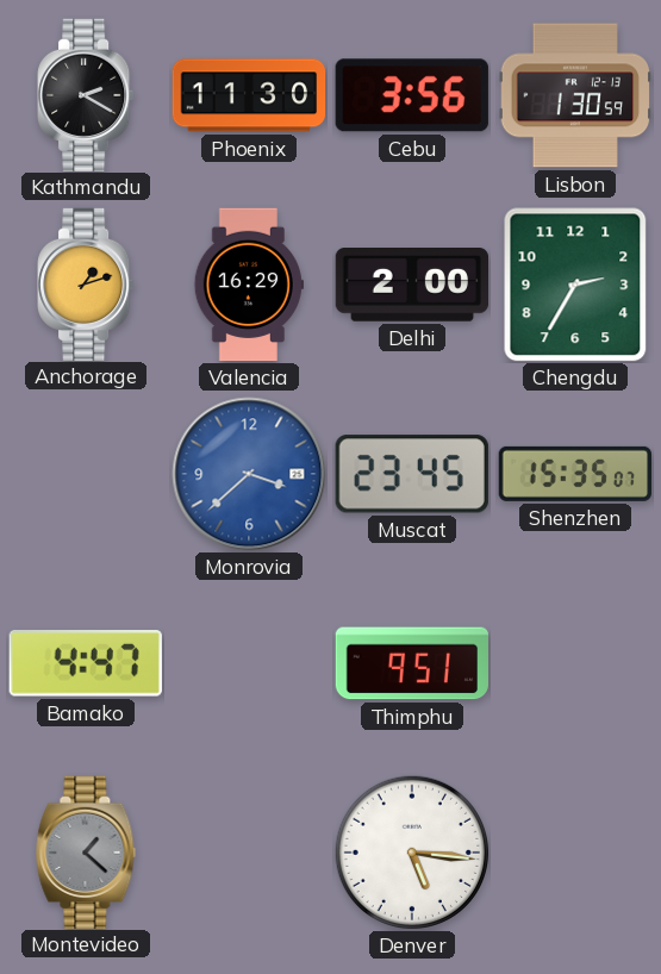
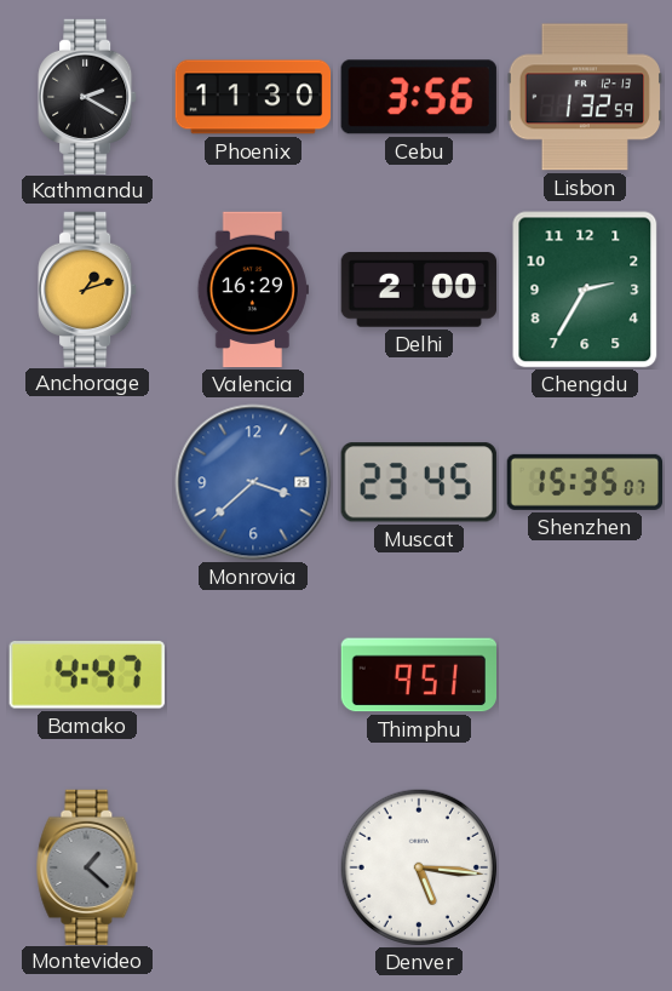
Lisbon: 1:30 -> 1:32
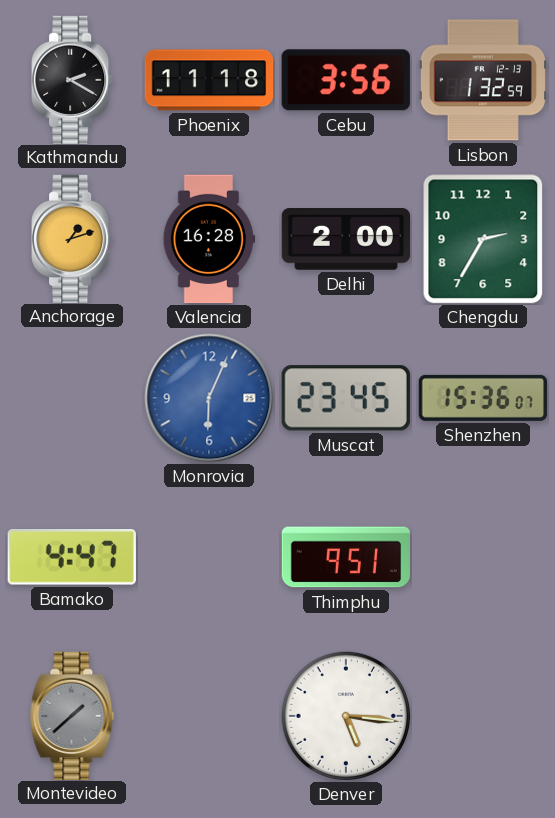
Phoenix: 11:30 -> 11:18
Valencia: 16:29 -> 16:28
Monrovia: 3:38 -> 6:04
Shenzhen: 15:35 -> 15:36
Montevideo: 1:22 -> 1:38
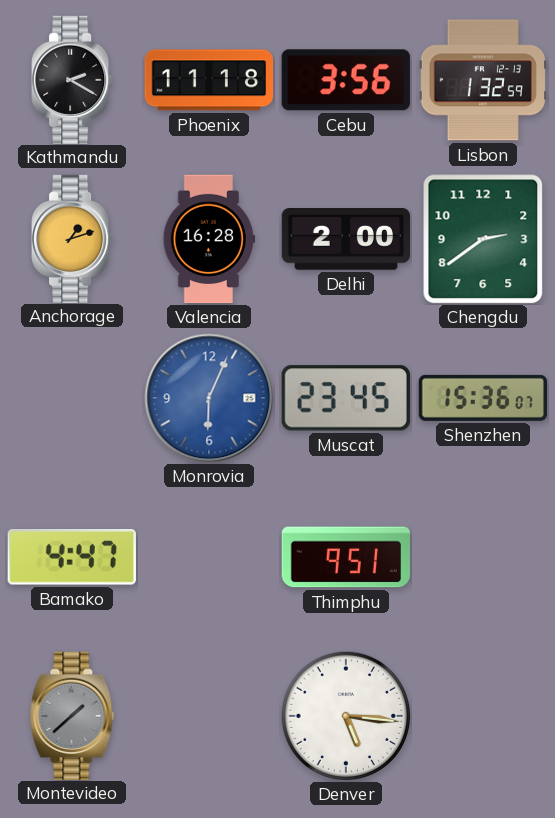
Chengdu: 2:35 -> 2:39
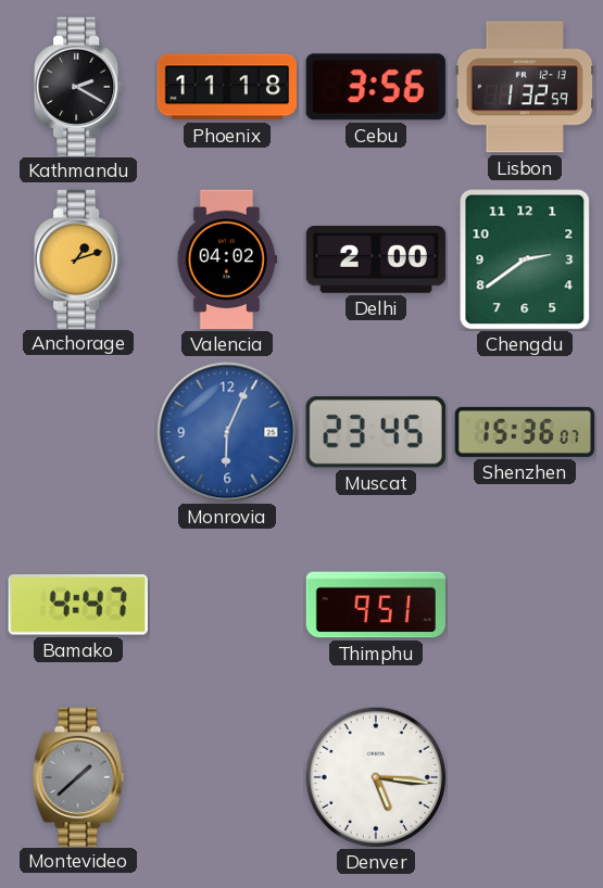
Valencia: 16:28 -> 04:02
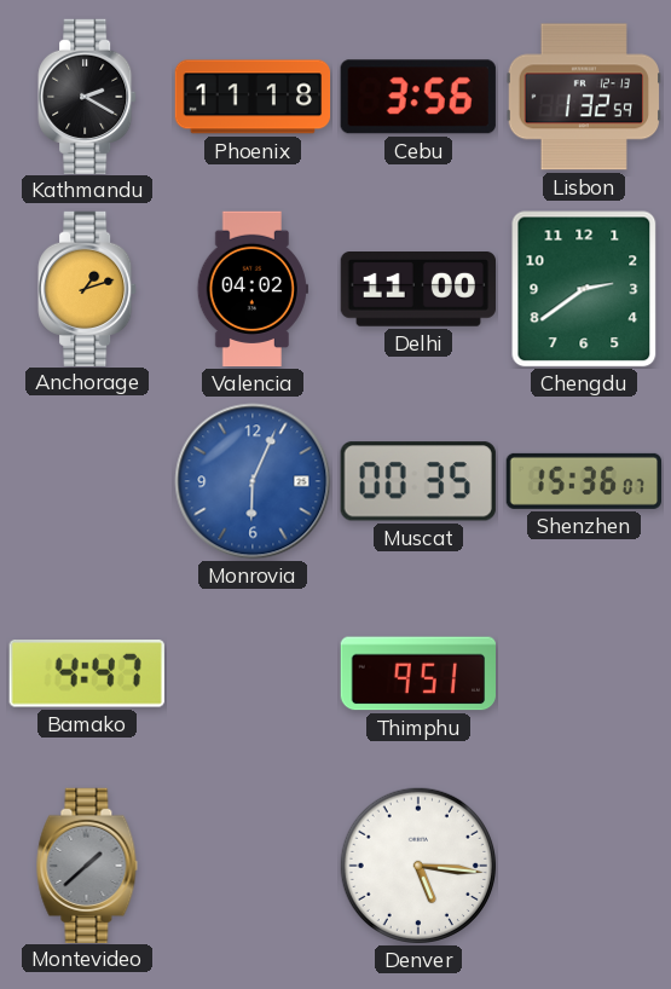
Delhi: 2:00 -> 11:00
Muscat: 23:45 -> 00:35
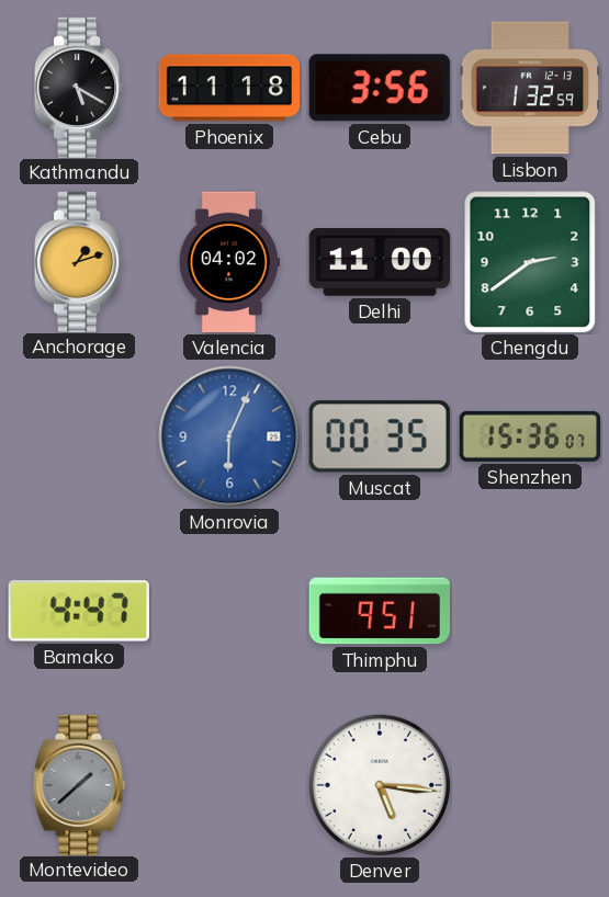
Kathmandu: 2:20 -> 5:20
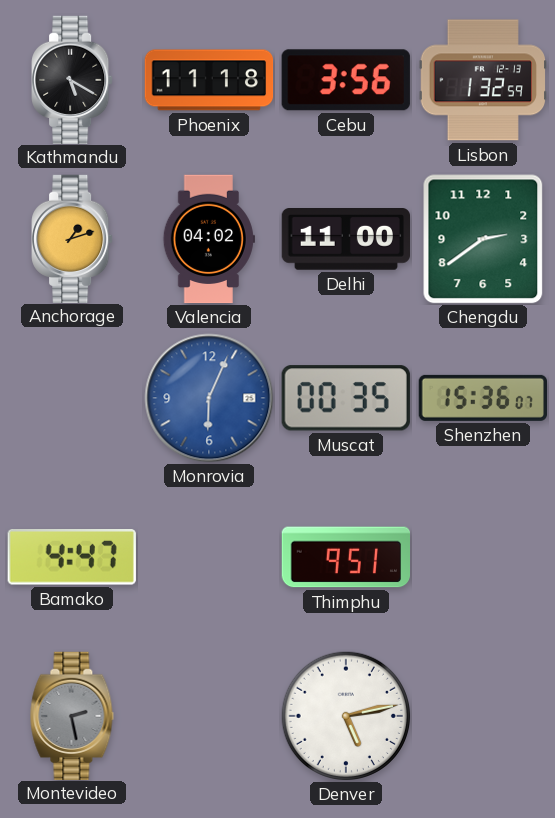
Montevideo: 1:38 -> 2:28
Denver: 5:16 -> 5:13
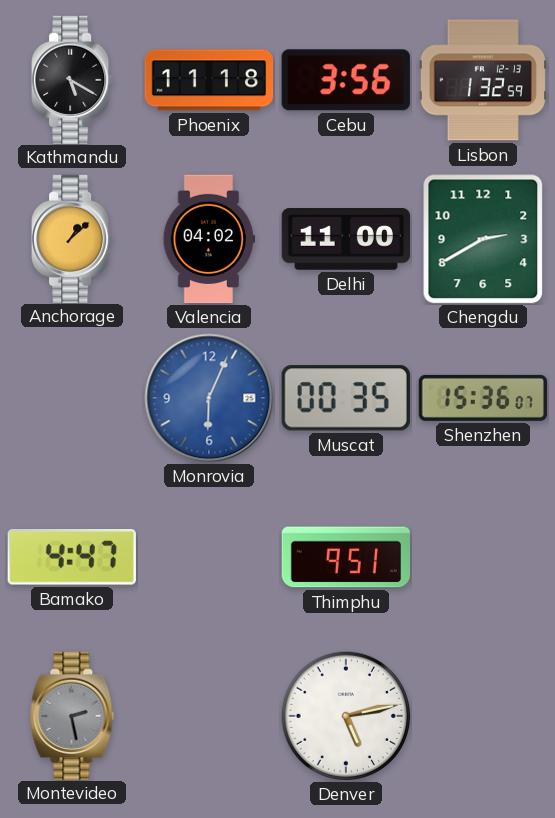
Anchorage: 1:12 -> 1:08
Chengdu: 2:39 -> 2:40
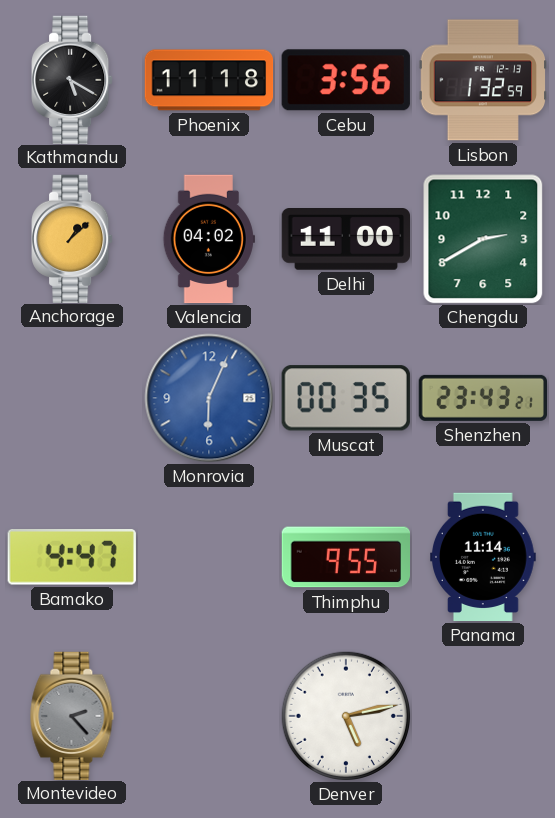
Shenzhen: 15:36 -> 23:43
Thimphu: 9:51 -> 9:55
Panama: none -> 11:14
Montevideo: 2:28 -> 2:23
